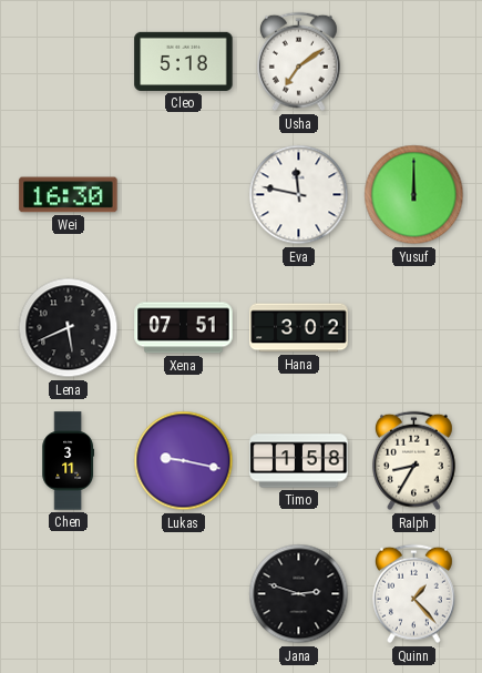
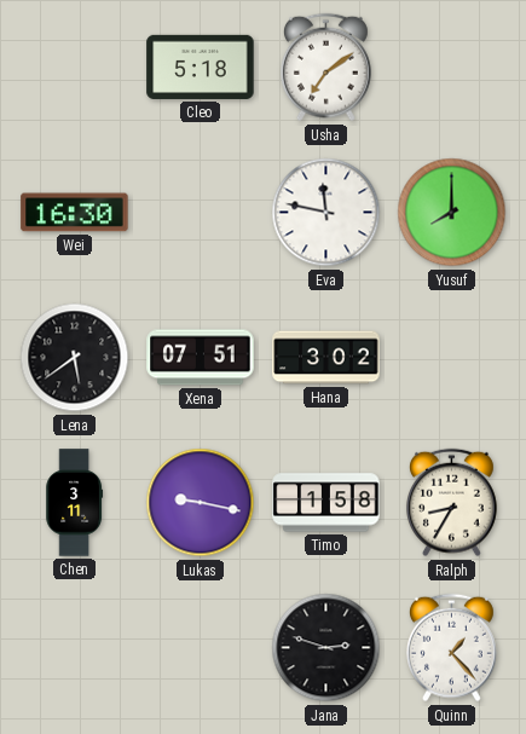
Yusuf: 12:00 -> 8:00
Lena: 5:41 -> 5:39
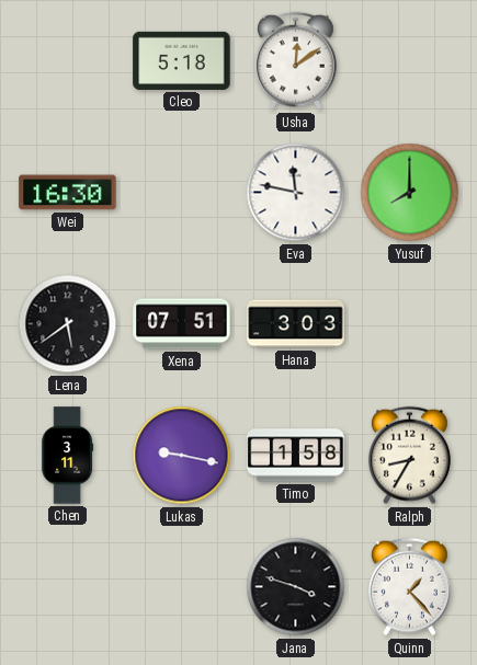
Usha: 7:09 -> 12:09
Hana: 3:02 -> 3:03
Jana: 2:48 -> 3:48
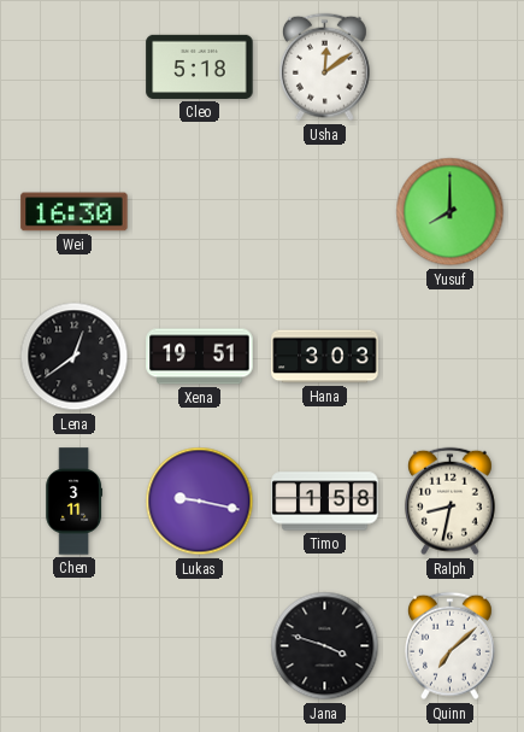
Eva: 11:47 -> none
Lena: 5:39 -> 12:39
Xena: 07:51 -> 19:51
Ralph: 8:35 -> 8:32
Quinn: 1:23 -> 7:08
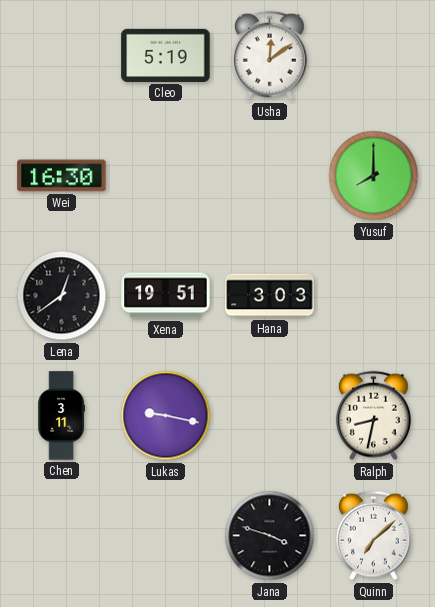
Cleo: 5:18 -> 5:19
Timo: 1:58 -> none
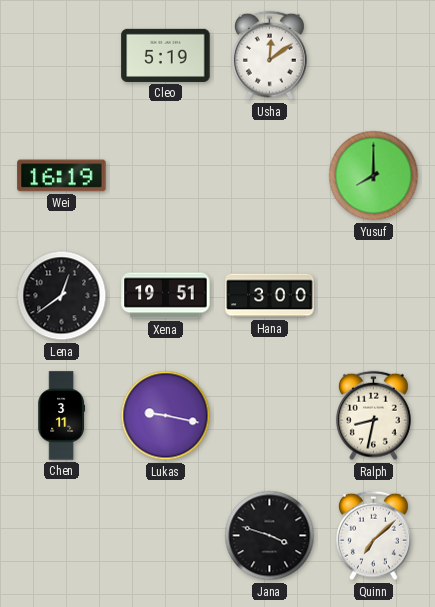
Wei: 16:30 -> 16:19
Hana: 3:03 -> 3:00
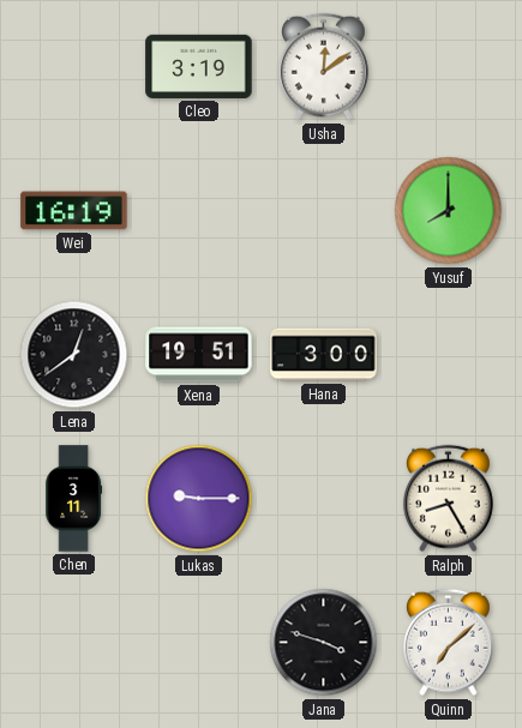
Cleo: 5:19 -> 3:19
Lukas: 9:17 -> 9:15
Ralph: 8:32 -> 8:25
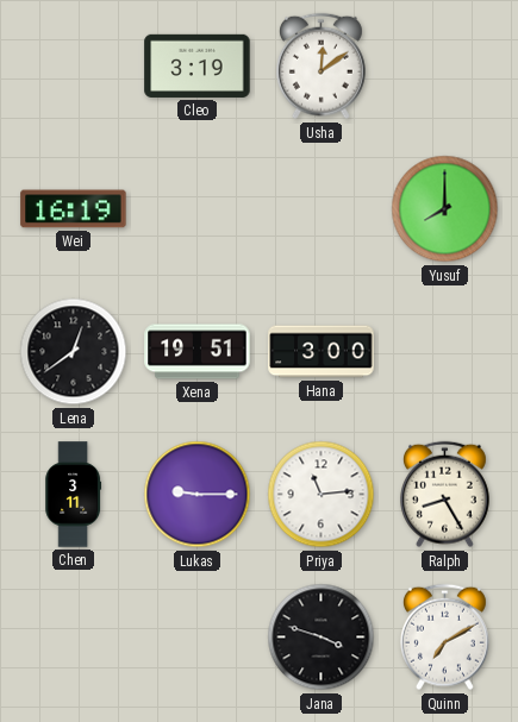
Priya: none -> 11:14
Quinn: 7:08 -> 7:10
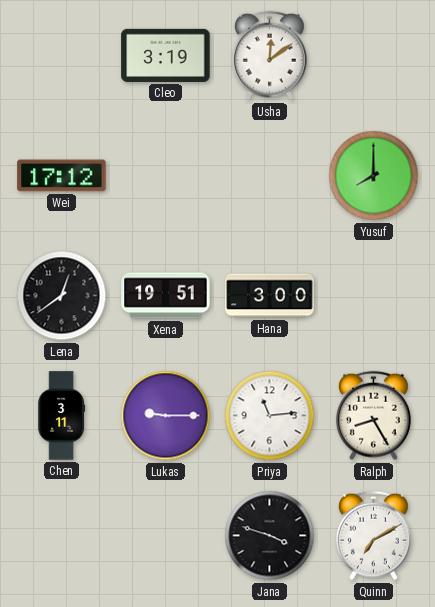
Wei: 16:19 -> 17:12
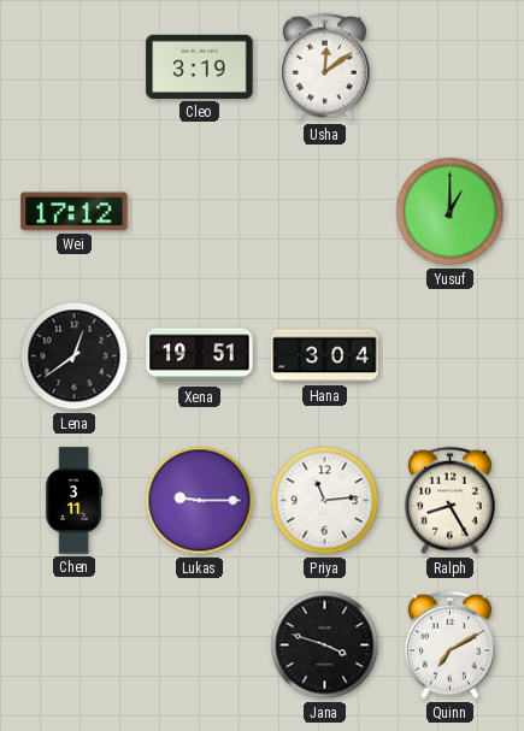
Yusuf: 8:00 -> 1:00
Hana: 3:00 -> 3:04
